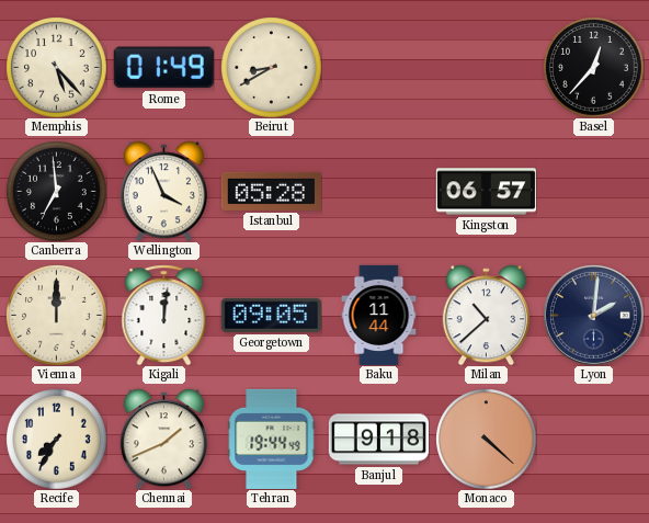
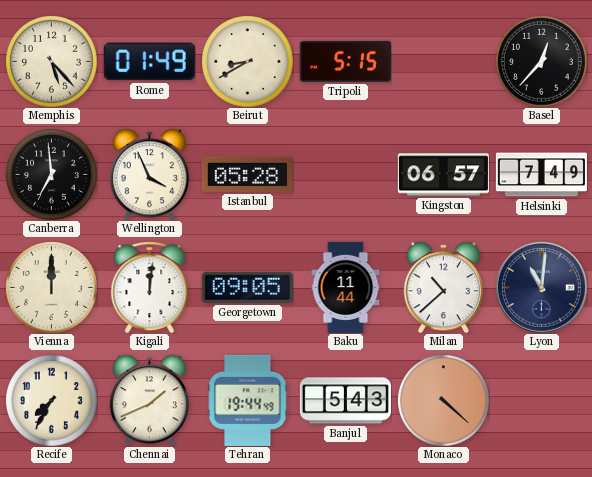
Tripoli: none -> 5:15
Helsinki: none -> 7:49
Lyon: 2:01 -> 11:01
Banjul: 9:18 -> 5:43
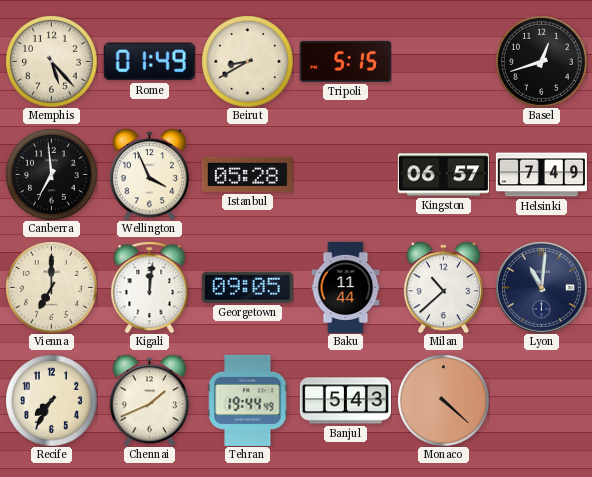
Basel: 12:37 -> 12:42
Vienna: 12:00 -> 7:00
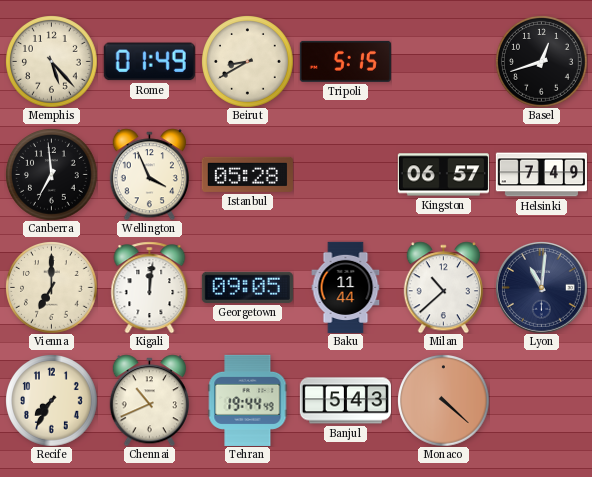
Chennai: 1:41 -> 10:41
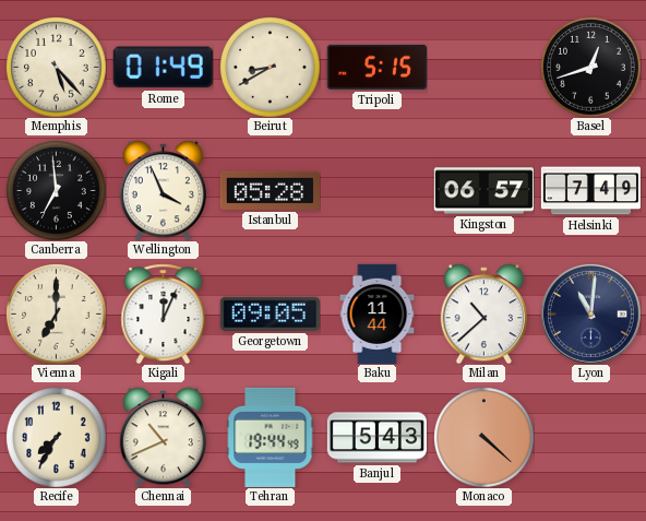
Kigali: 12:01 -> 12:04
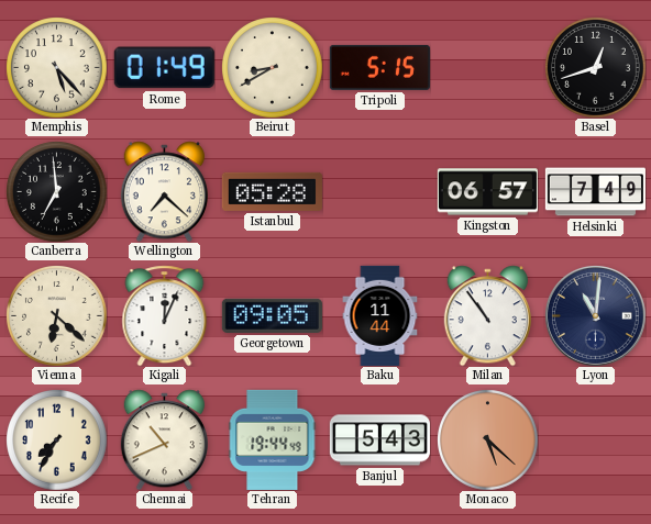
Wellington: 3:56 -> 7:22
Vienna: 7:00 -> 6:22
Milan: 10:38 -> 10:54
Monaco: 4:22 -> 5:22
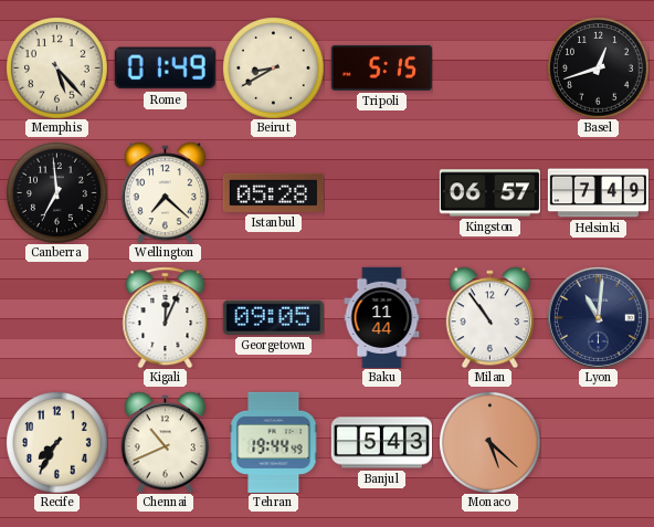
Vienna: 6:22 -> none
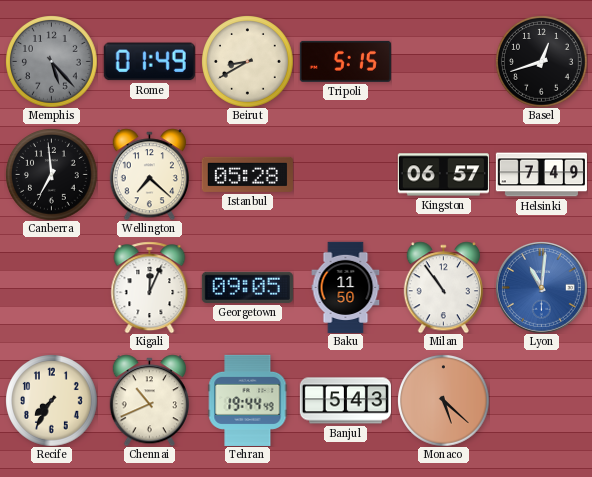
Memphis dial: cream -> grey
Baku: 11:44 -> 11:50
Lyon dial: navy -> blue
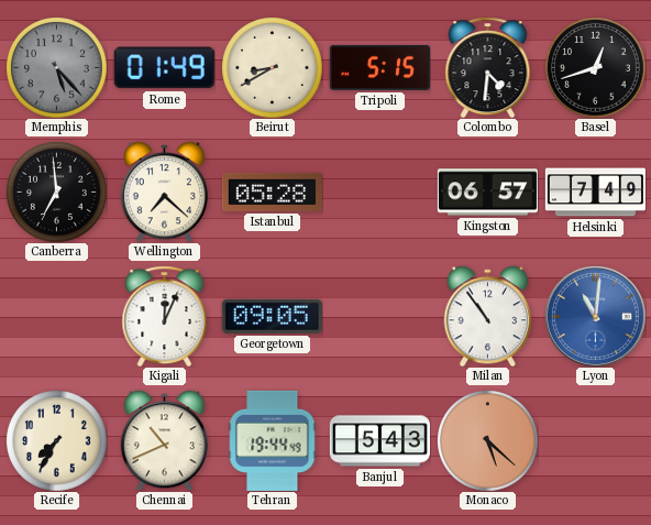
Colombo: none -> 4:31
Baku: 11:50 -> none
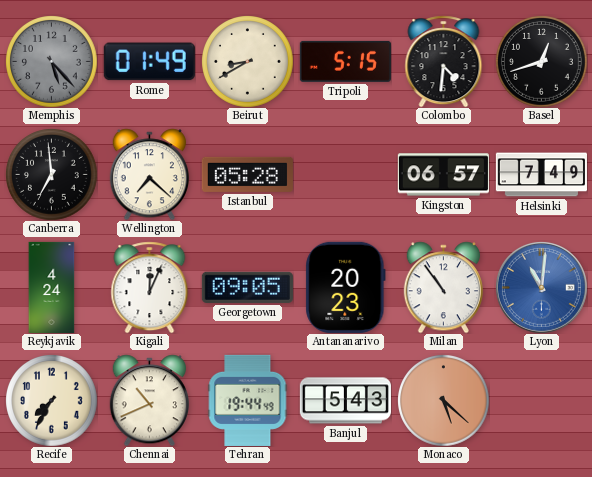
Reykjavik: none -> 4:24
Antananarivo: none -> 20:23
